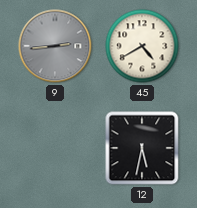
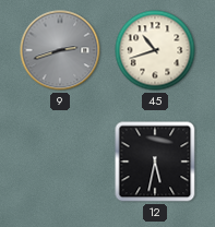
9: 2:44 -> 2:42
45: 4:40 -> 10:42
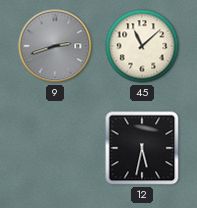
45: 10:42 -> 11:08
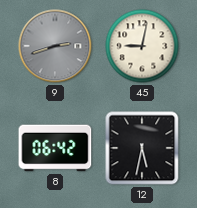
45: 11:08 -> 9:02
8: none -> 06:42
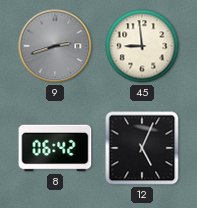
45: 9:02 -> 8:59
12: 5:32 -> 5:04
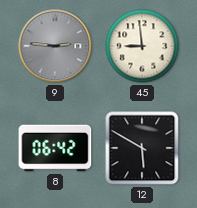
9: 2:42 -> 2:46
12: 5:04 -> 5:50
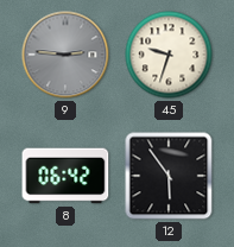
45: 8:59 -> 9:33
12: 5:50 -> 5:54
